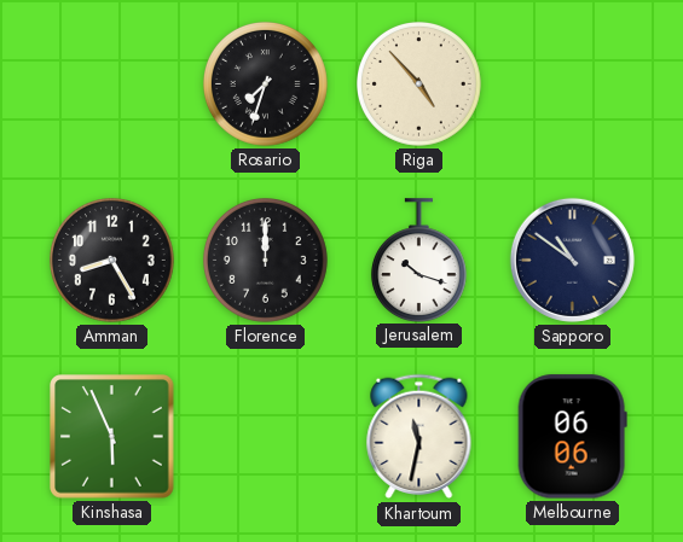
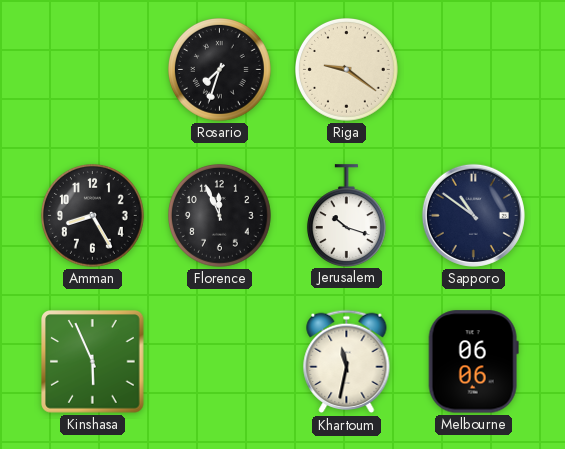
Riga: 4:53 -> 9:21
Florence: 12:00 -> 11:56
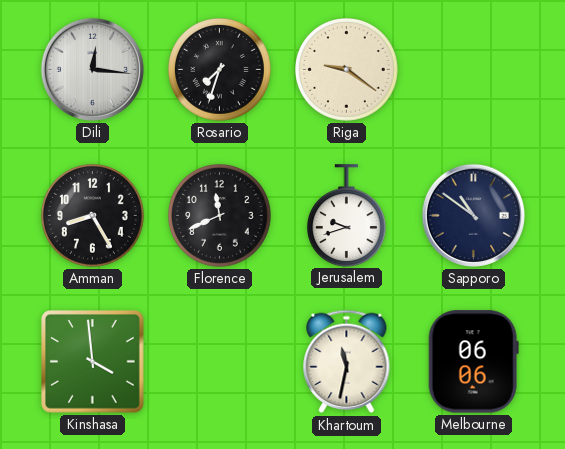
Dili: none -> 12:16
Florence: 11:56 -> 11:41
Jerusalem: 10:18 -> 9:42
Kinshasa: 5:56 -> 3:59
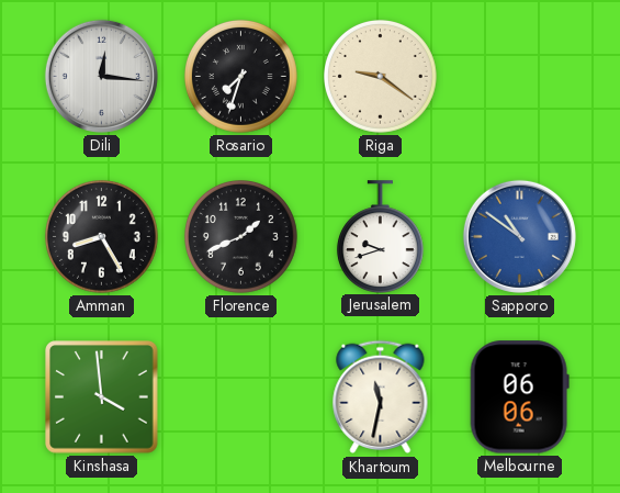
Florence: 11:41 -> 1:41
Sapporo dial: navy -> blue
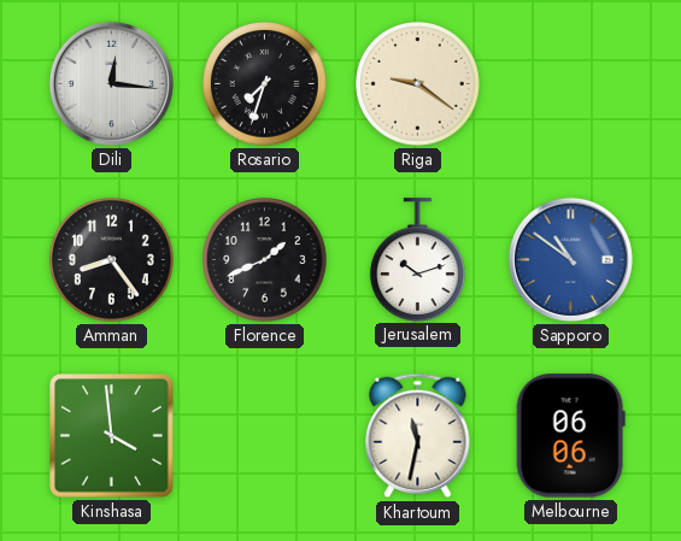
Amman: 8:25 -> 8:24
Jerusalem: 9:42 -> 10:12
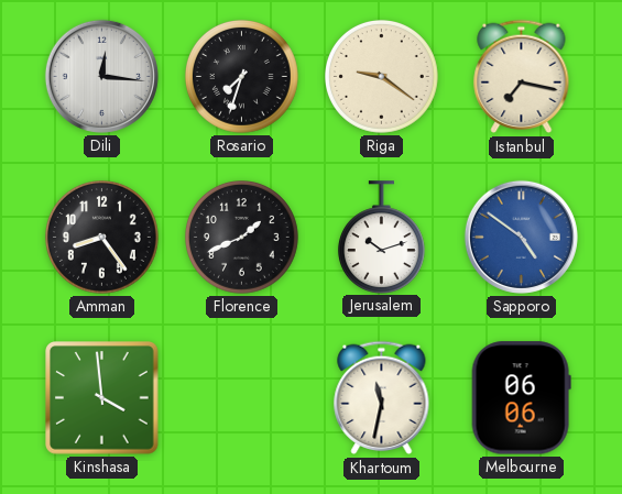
Istanbul: none -> 7:17
Sapporo: 10:51 -> 4:51
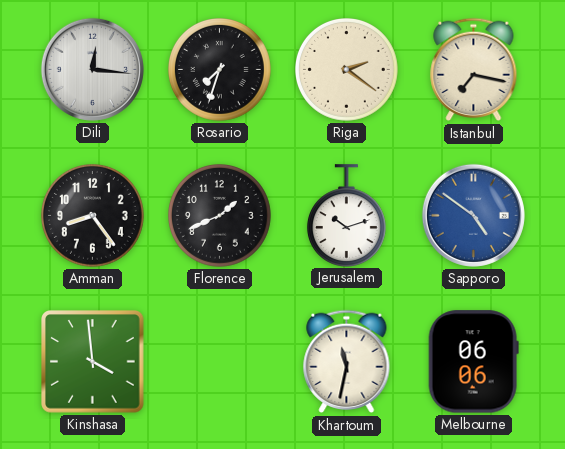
Riga: 9:21 -> 2:21
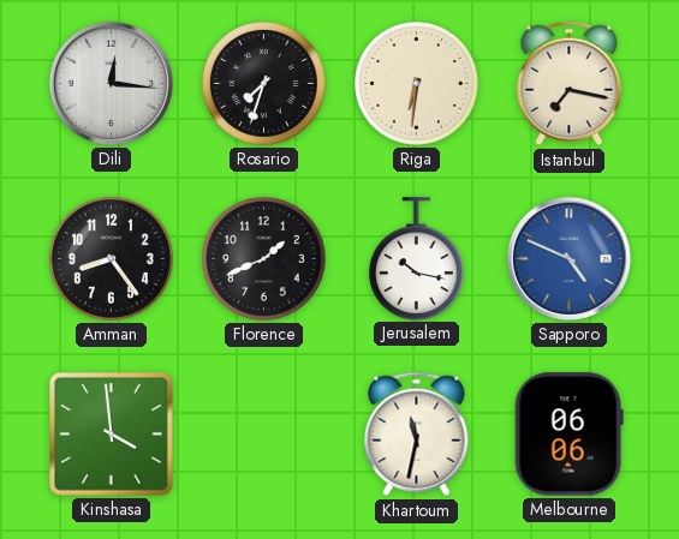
Riga: 2:21 -> 6:31
Jerusalem: 10:12 -> 10:17
Sapporo: 4:51 -> 4:49
